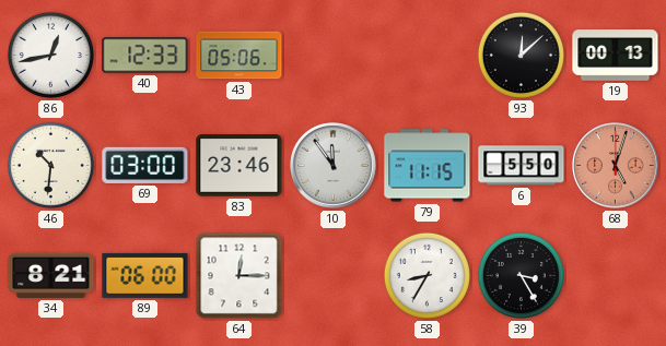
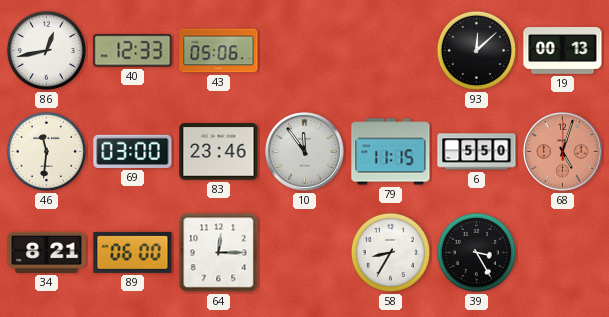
46: 10:31 -> 11:31
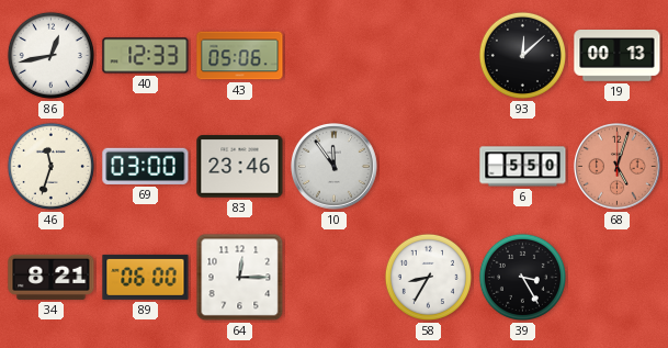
46: 11:31 -> 11:33
79: 11:15 -> none
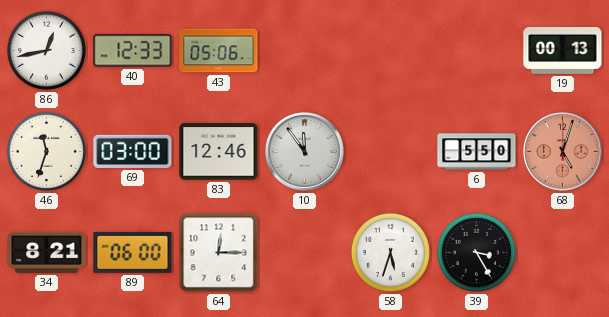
93: 12:08 -> none
83: 23:46 -> 12:46
58: 8:35 -> 5:33
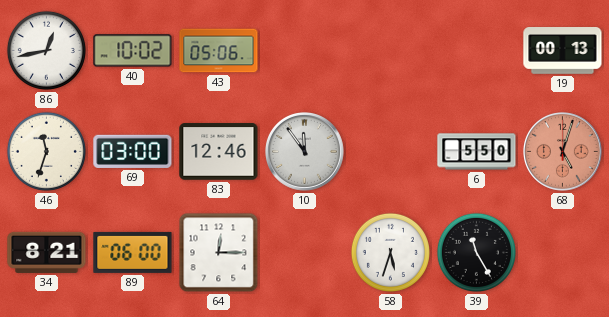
40: 12:33 -> 10:02
39: 3:25 -> 11:25
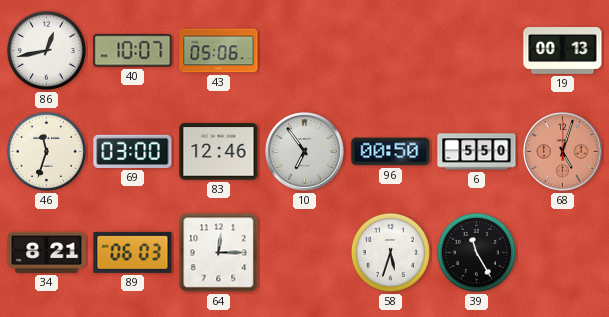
40: 10:02 -> 10:07
10: 11:54 -> 6:54
96: none -> 00:50
89: 06:00 -> 06:03
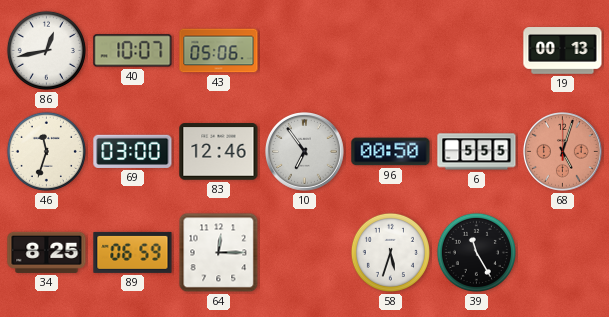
6: 5:50 -> 5:55
34: 8:21 -> 8:25
89: 06:03 -> 06:59
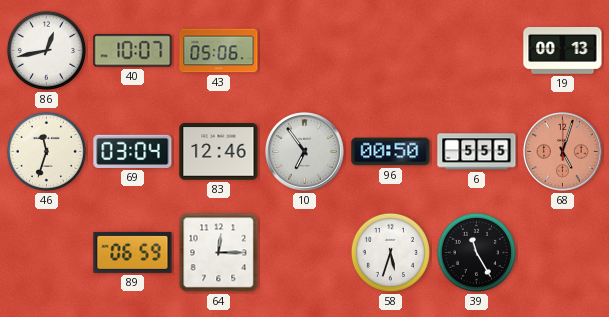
69: 03:00 -> 03:04
34: 8:25 -> none
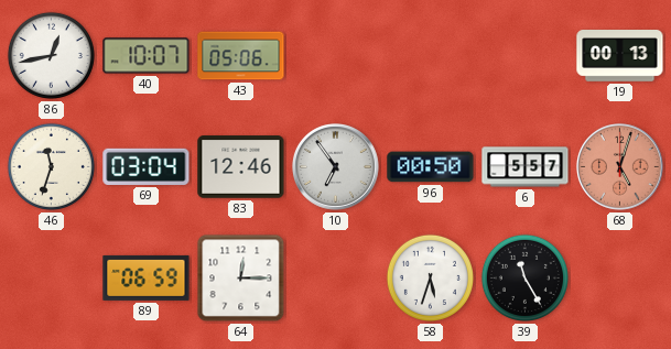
6: 5:55 -> 5:57
